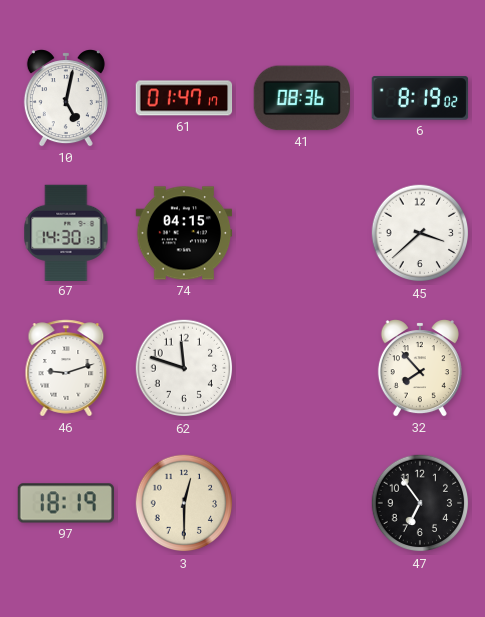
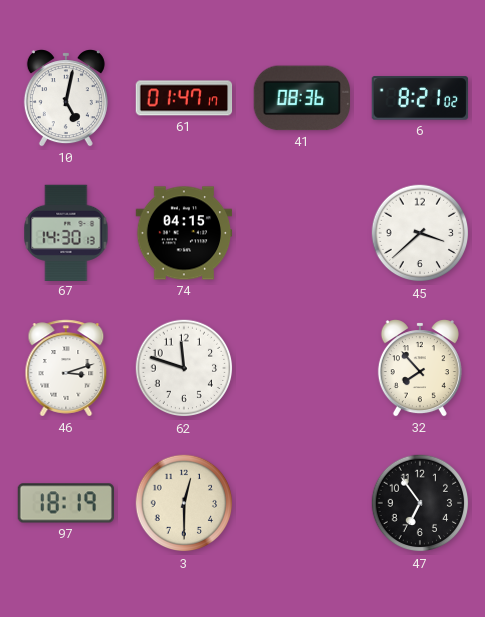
6: 8:19 -> 8:21
46: 9:12 -> 3:12
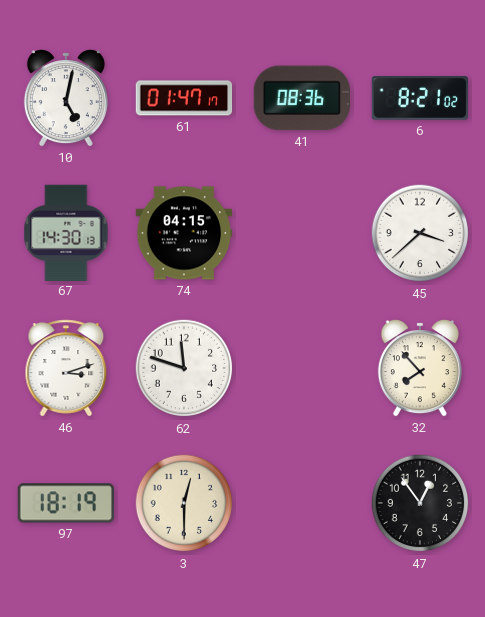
47: 6:54 -> 12:54
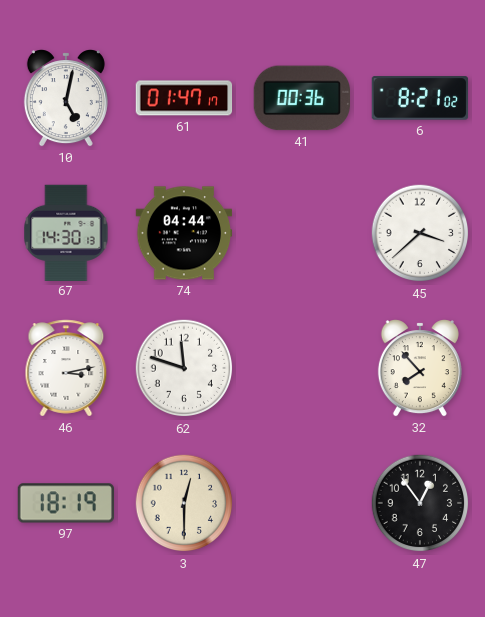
41: 08:36 -> 00:36
74: 04:15 -> 04:44
46: 3:12 -> 3:13
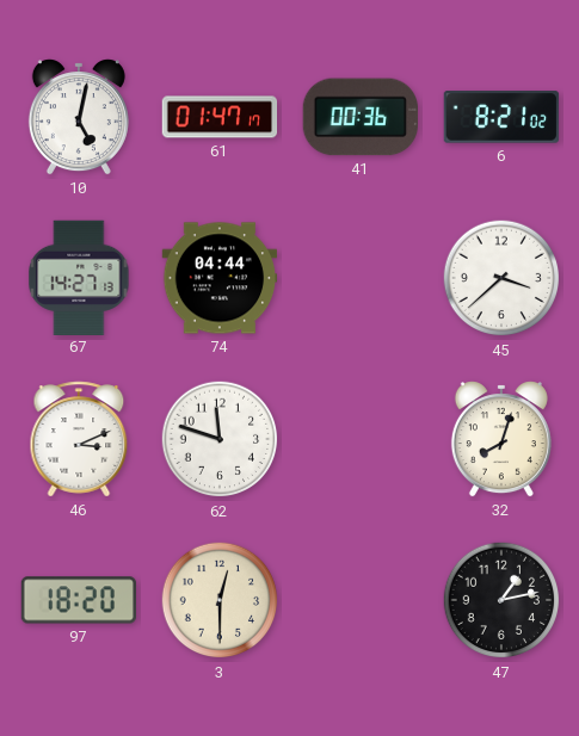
67: 14:30 -> 14:27
46: 3:13 -> 3:11
32: 7:53 -> 8:03
97: 18:19 -> 18:20
47: 12:54 -> 1:13
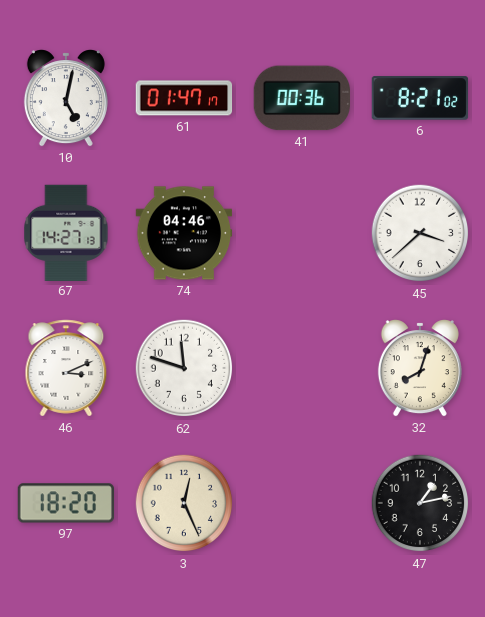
74: 04:44 -> 04:46
3: 12:30 -> 12:26
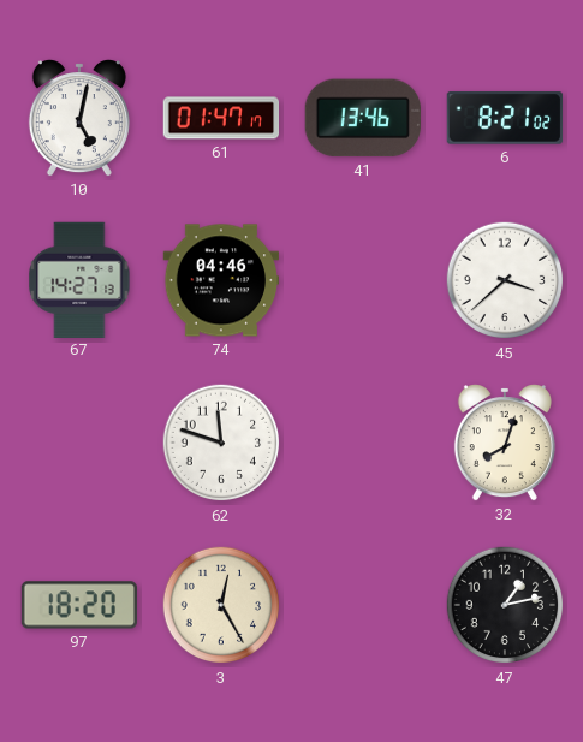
41: 00:36 -> 13:46
46: 3:11 -> none
3: 12:26 -> 12:25
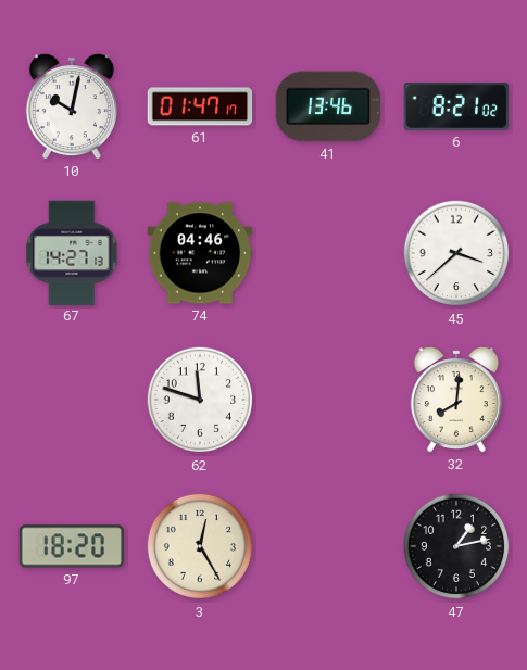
10: 5:02 -> 10:02
32: 8:03 -> 8:01
